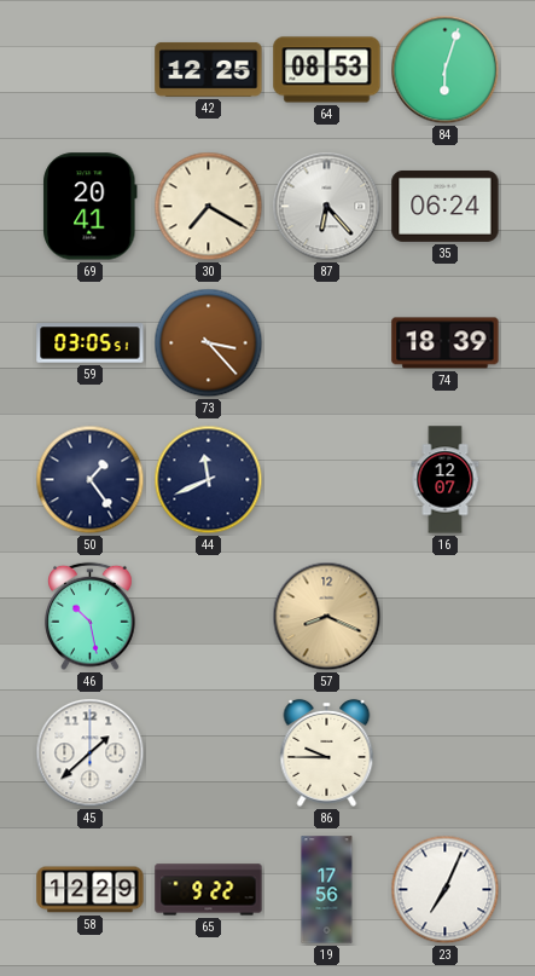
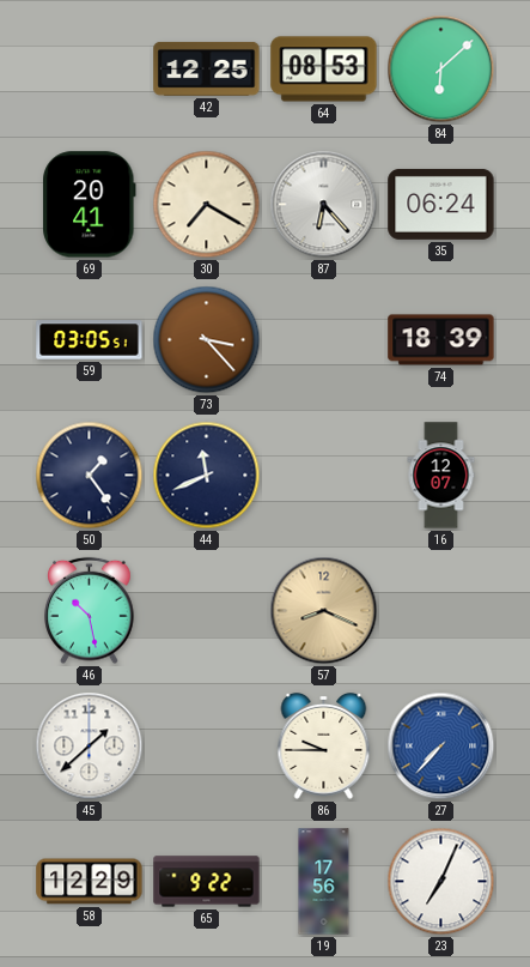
84: 6:03 -> 6:08
27: none -> 7:37
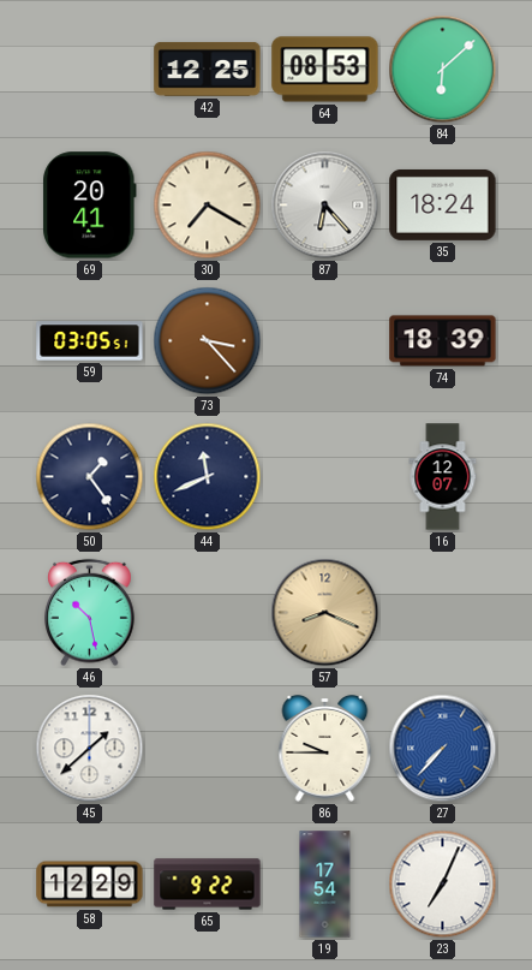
35: 06:24 -> 18:24
19: 17:56 -> 17:54
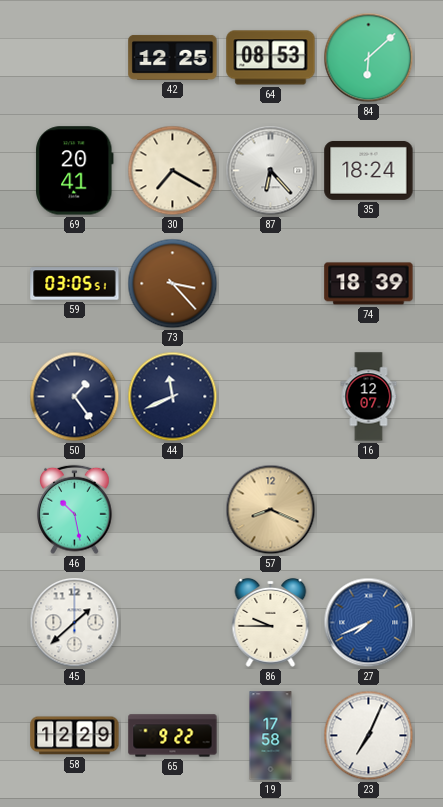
27: 7:37 -> 7:41
19: 17:54 -> 17:58
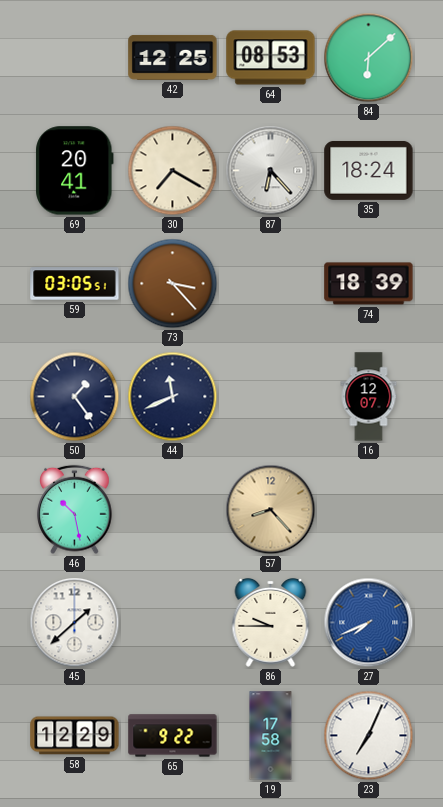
57: 8:19 -> 8:23
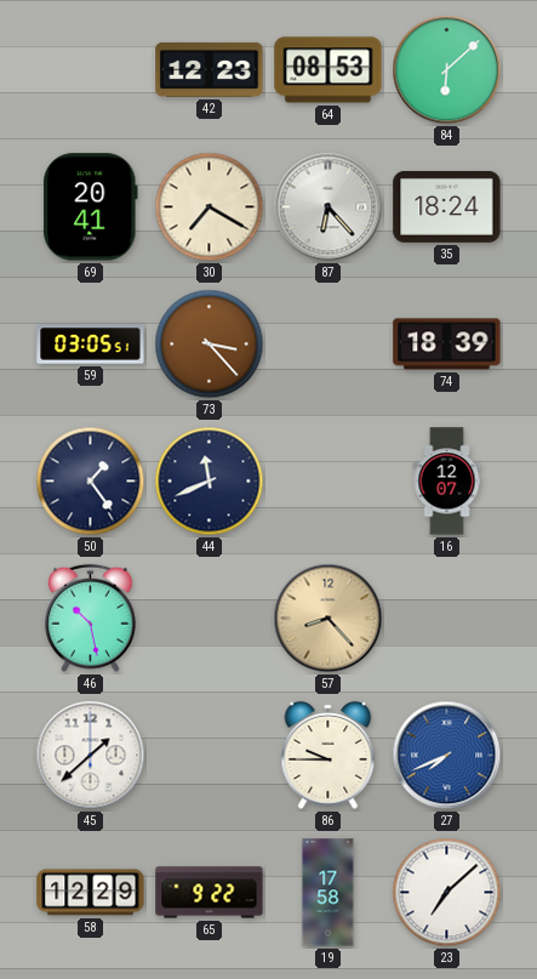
42: 12:25 -> 12:23
23: 7:04 -> 7:08
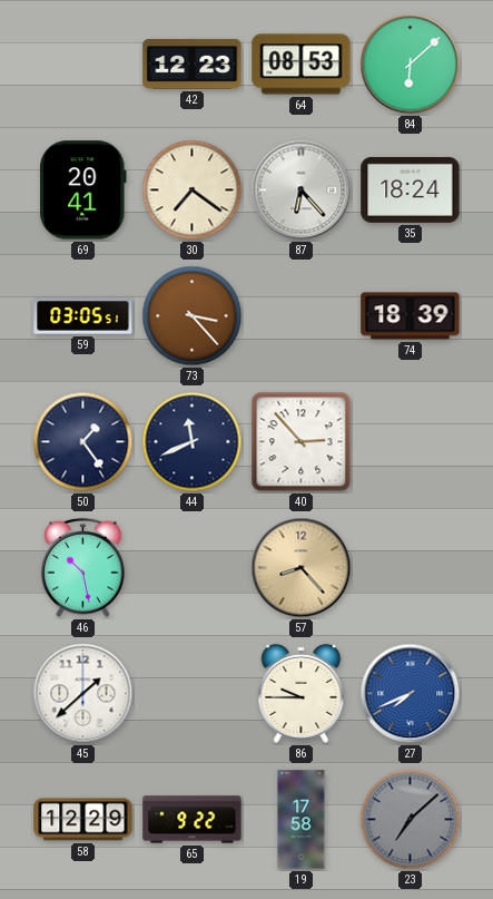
30: 7:20 -> 7:21
40: none -> 2:53
16: 12:07 -> none
23 dial: white -> grey
